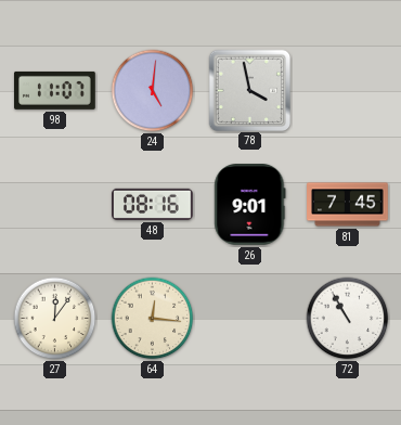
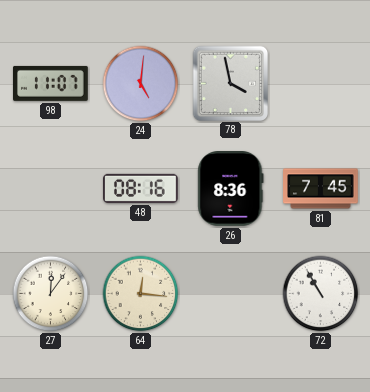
26: 9:01 -> 8:36
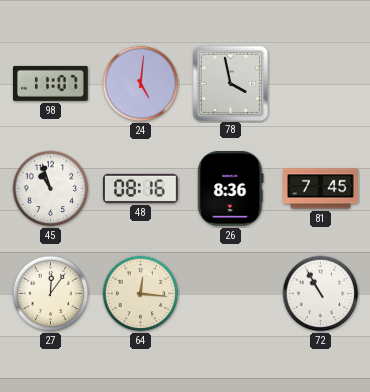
45: none -> 10:57
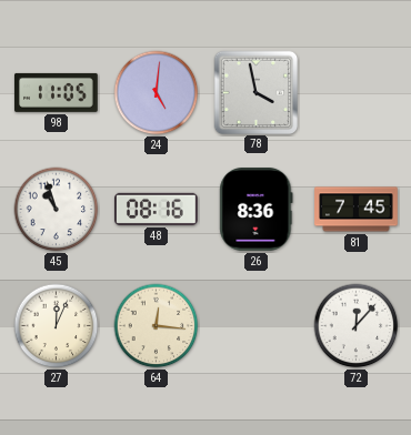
98: 11:07 -> 11:05
27: 12:06 -> 12:04
72: 10:55 -> 12:07
